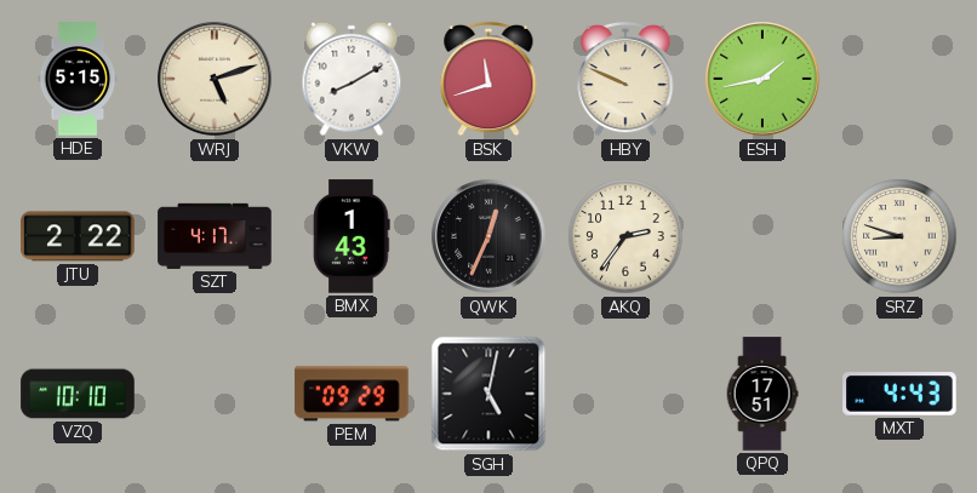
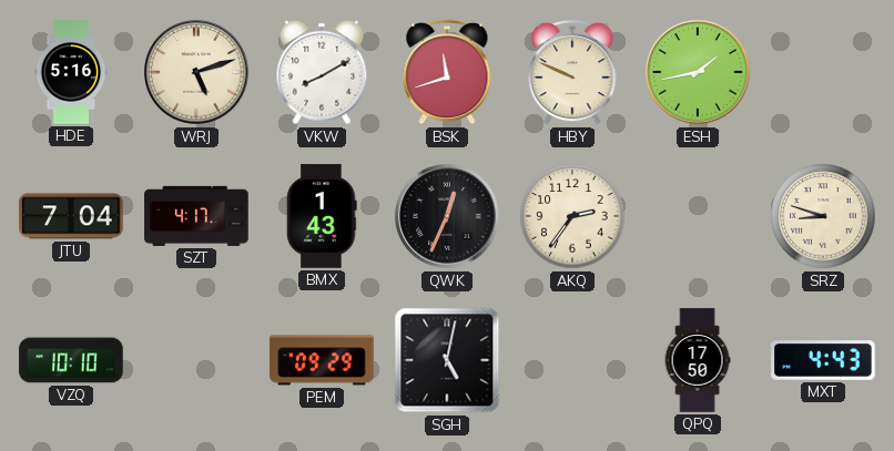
HDE: 5:15 -> 5:16
JTU: 2:22 -> 7:04
QPQ: 17:51 -> 17:50
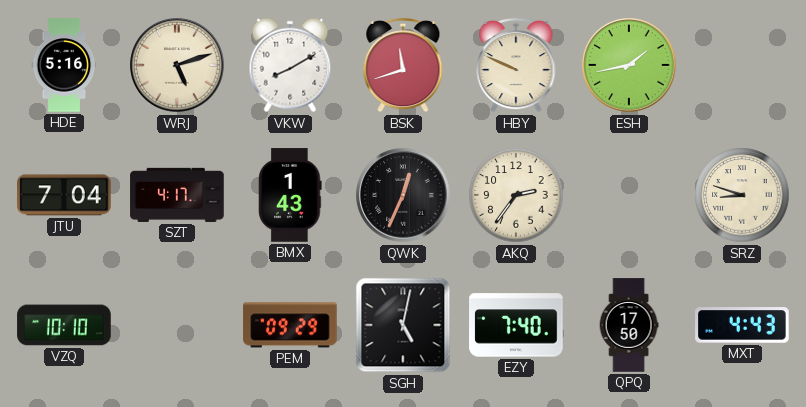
EZY: none -> 7:40
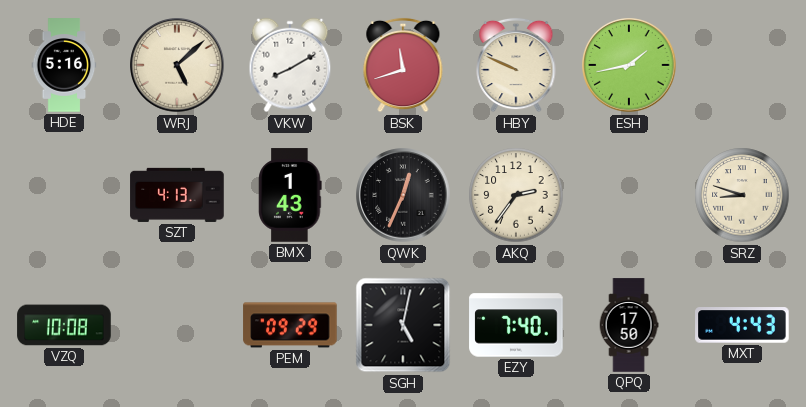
WRJ: 5:12 -> 5:08
JTU: 7:04 -> none
SZT: 4:17 -> 4:13
VZQ: 10:10 -> 10:08
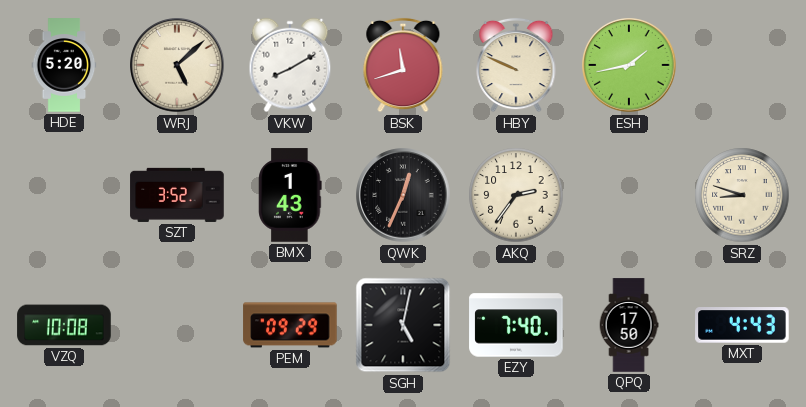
HDE: 5:16 -> 5:20
SZT: 4:13 -> 3:52
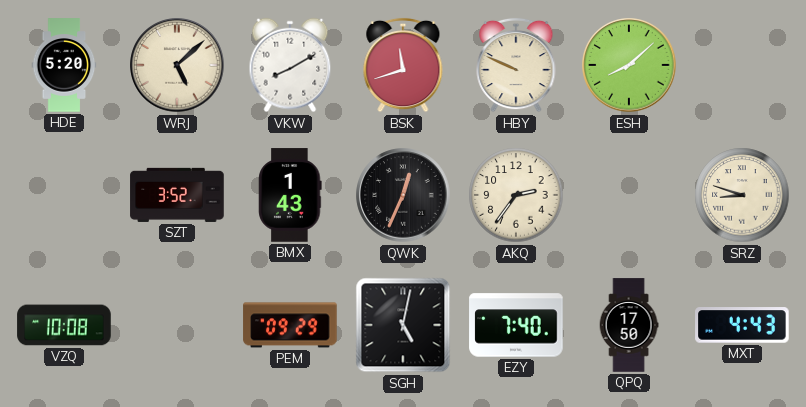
ESH: 1:43 -> 8:08
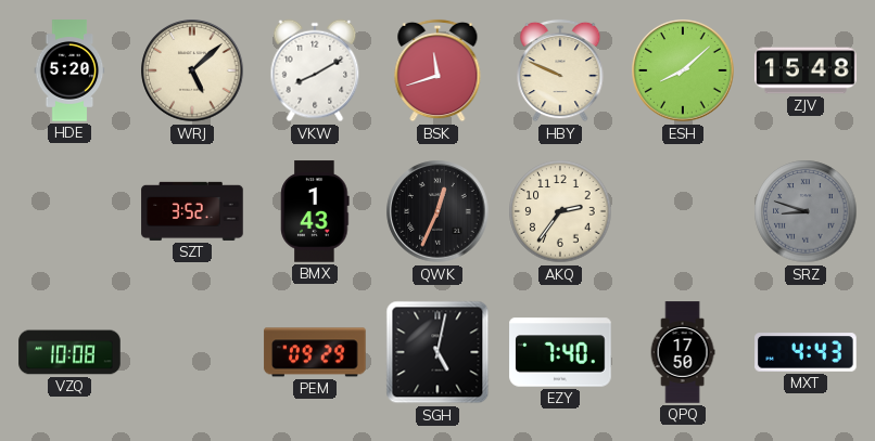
ZJV: none -> 15:48
SRZ dial: cream -> grey
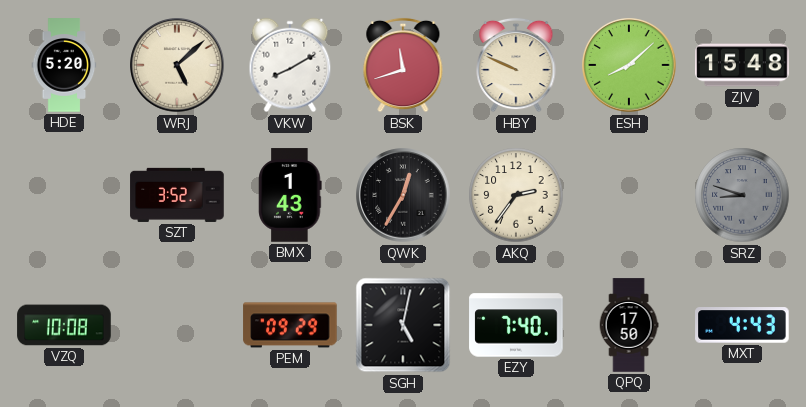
QWK: 12:34 -> 12:35
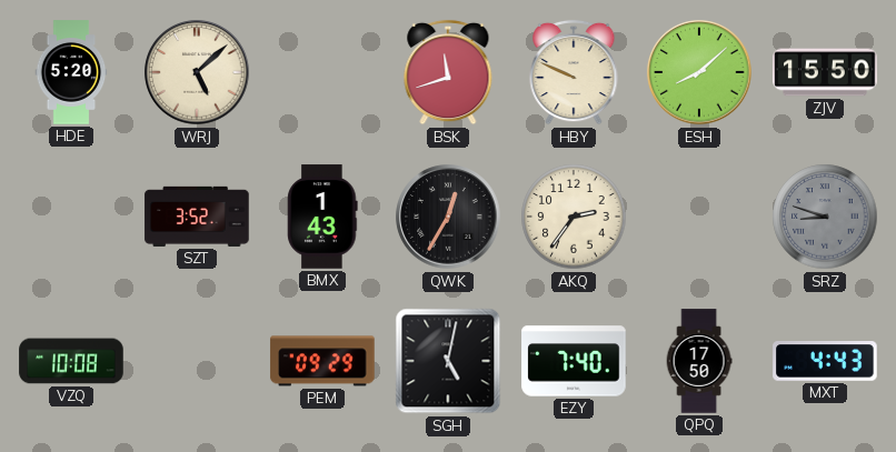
VKW: 8:10 -> none
ZJV: 15:48 -> 15:50
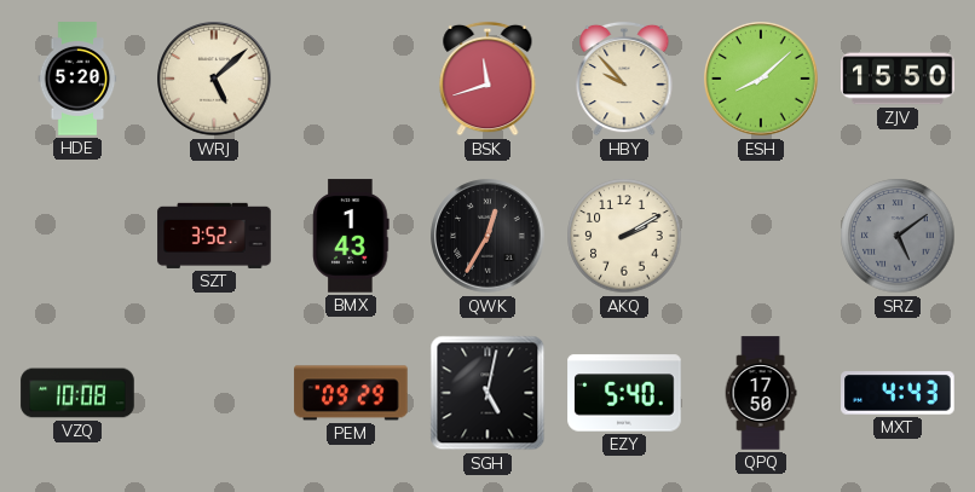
HBY: 9:49 -> 9:53
AKQ: 2:36 -> 2:10
SRZ: 8:48 -> 5:09
EZY: 7:40 -> 5:40
